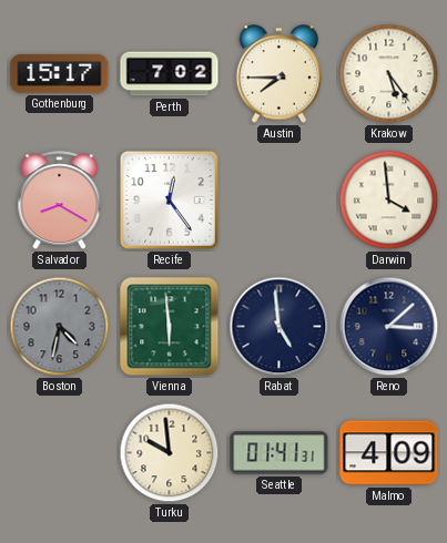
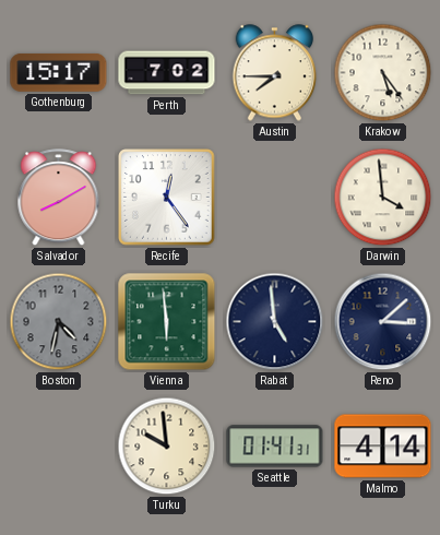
Salvador: 8:20 -> 8:10
Malmo: 4:09 -> 4:14
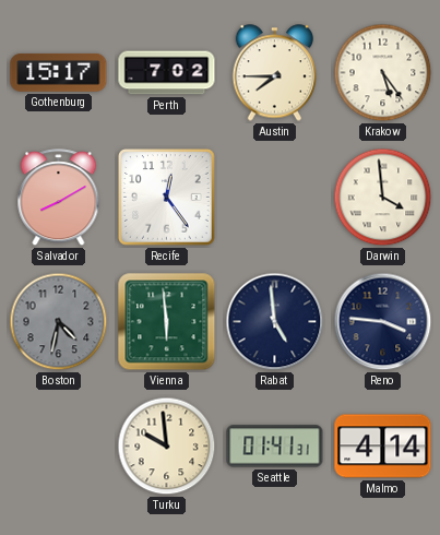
Reno: 3:08 -> 3:46
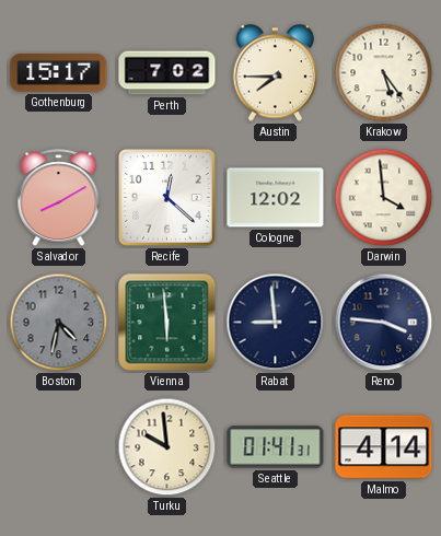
Recife: 12:24 -> 12:22
Cologne: none -> 12:02
Rabat: 4:59 -> 8:59
